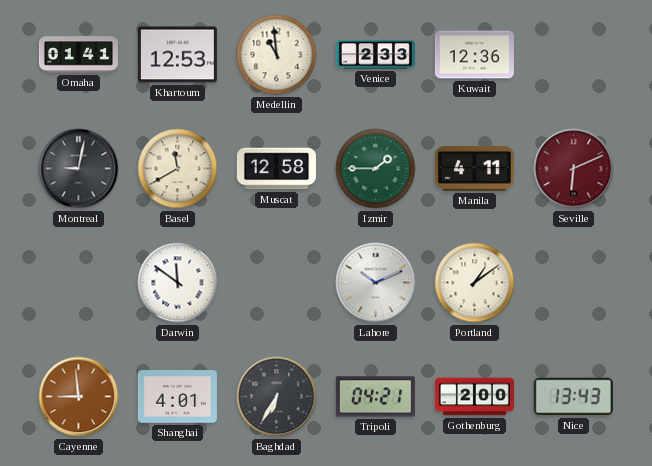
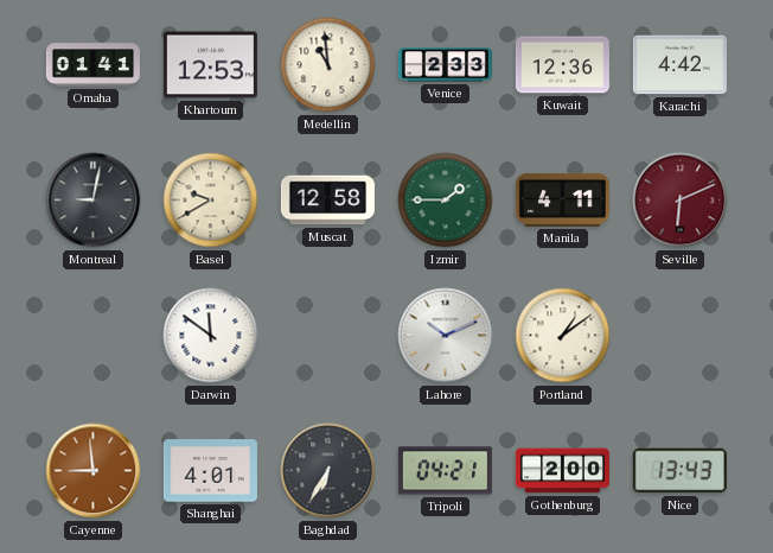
Karachi: none -> 4:42
Basel: 11:40 -> 9:40
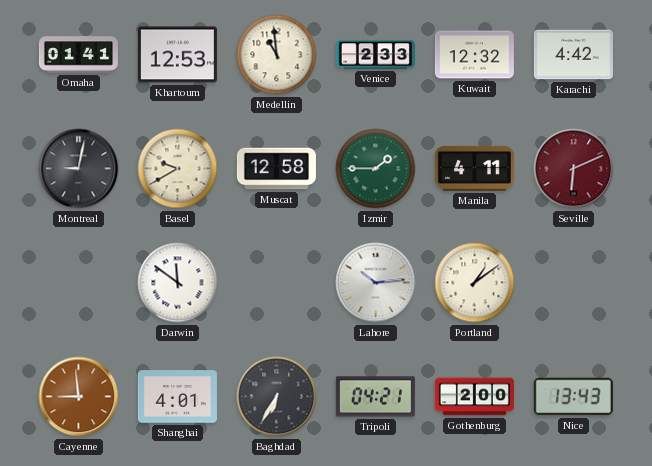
Kuwait: 12:36 -> 12:32
Lahore: 10:11 -> 10:14
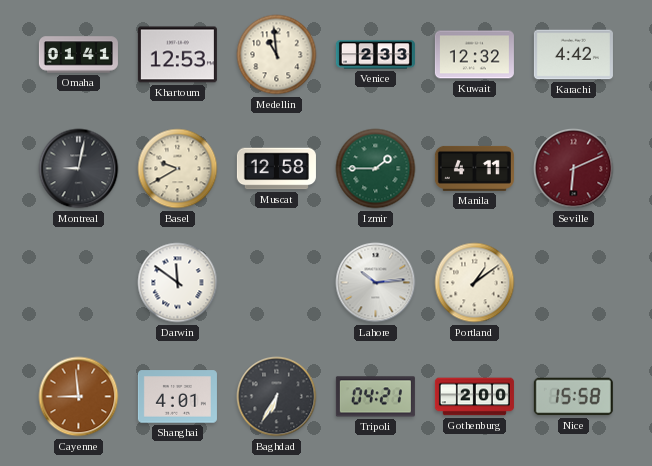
Nice: 13:43 -> 15:58
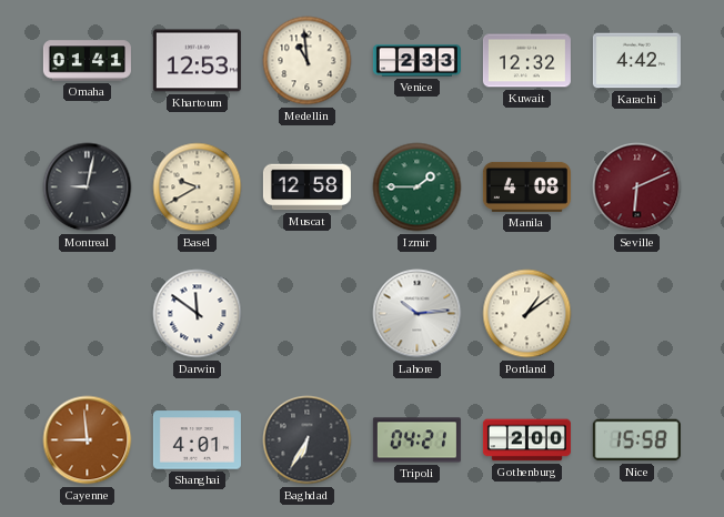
Manila: 4:11 -> 4:08
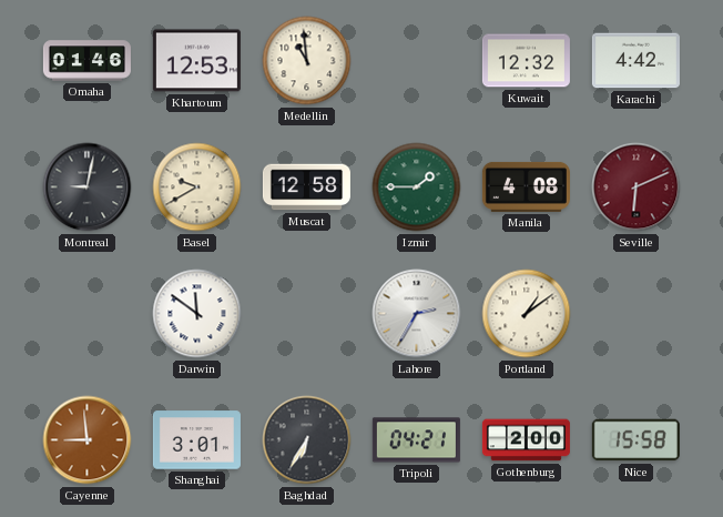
Omaha: 01:41 -> 01:46
Venice: 2:33 -> none
Lahore: 10:14 -> 2:35
Shanghai: 4:01 -> 3:01
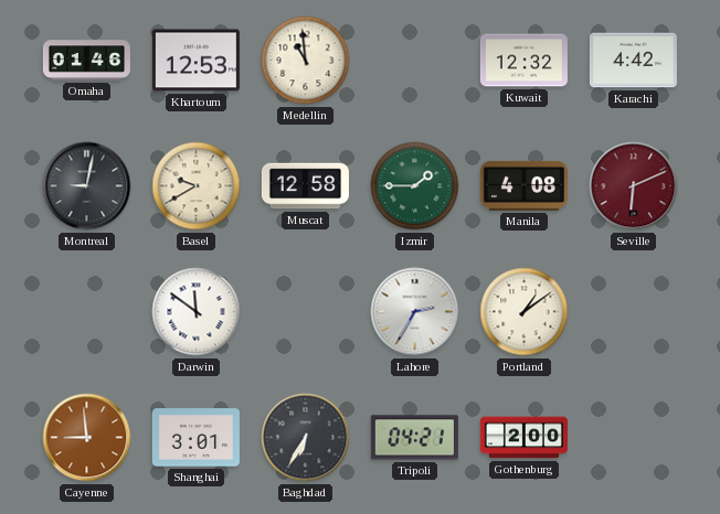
Nice: 15:58 -> none
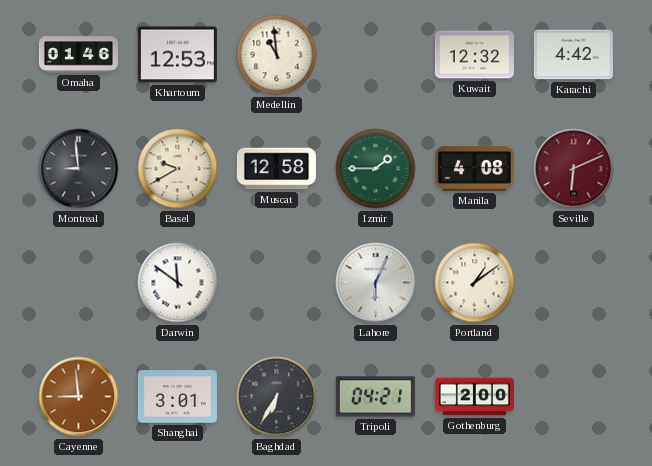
Montreal: 9:02 -> 8:59
Lahore: 2:35 -> 6:04
